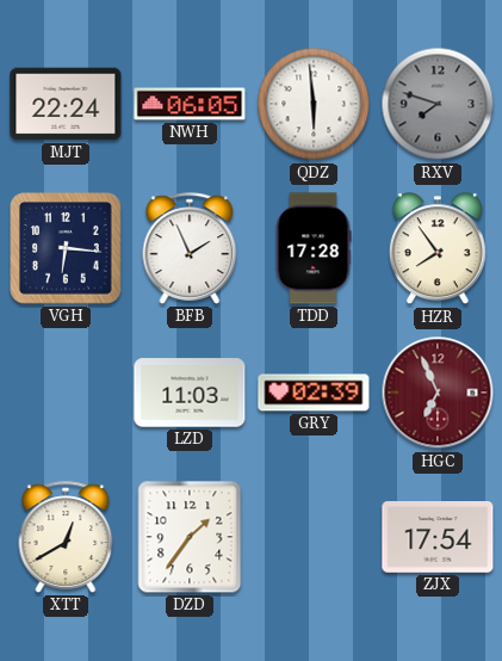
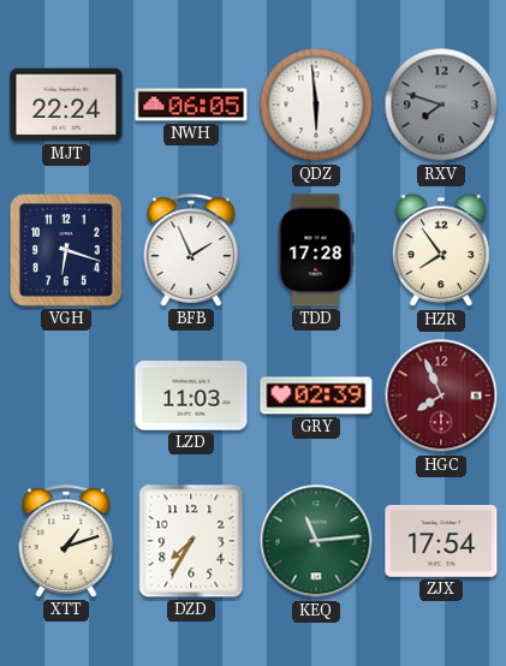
VGH: 6:16 -> 6:18
HGC: 6:56 -> 7:56
XTT: 12:40 -> 1:12
DZD: 1:36 -> 7:35
KEQ: none -> 11:14
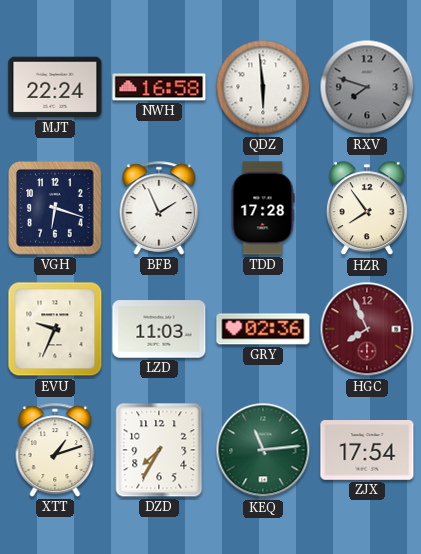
NWH: 06:05 -> 16:58
EVU: none -> 9:34
GRY: 02:39 -> 02:36
